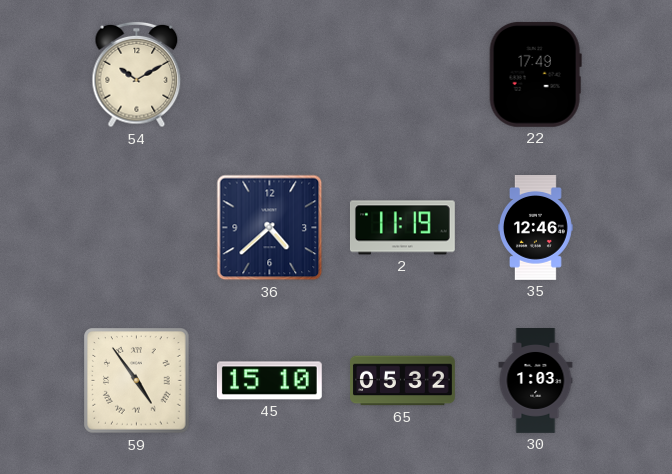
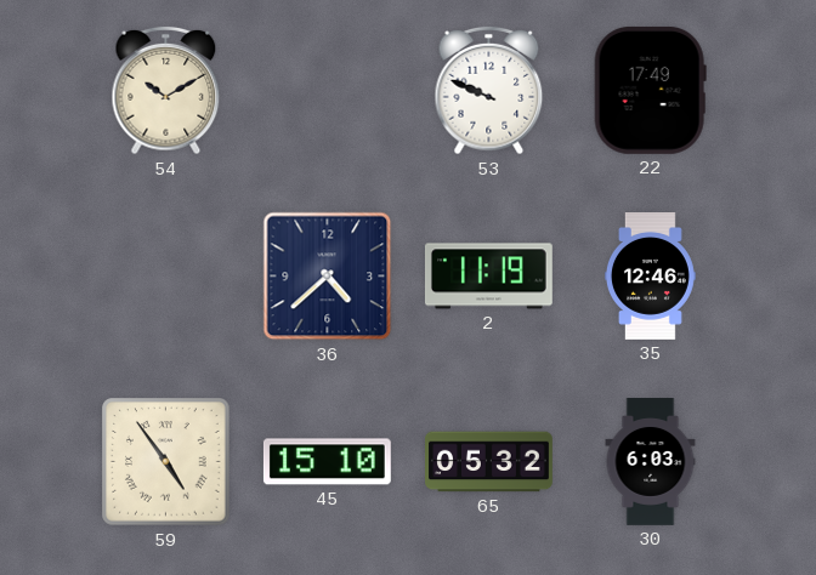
53: none -> 9:49
30: 1:03 -> 6:03
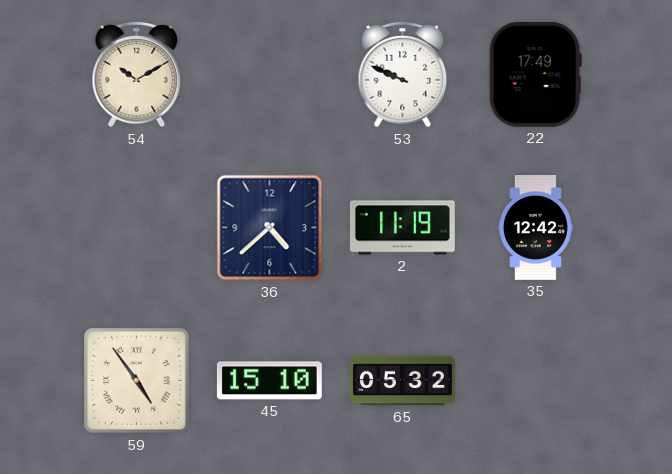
35: 12:46 -> 12:42
30: 6:03 -> none
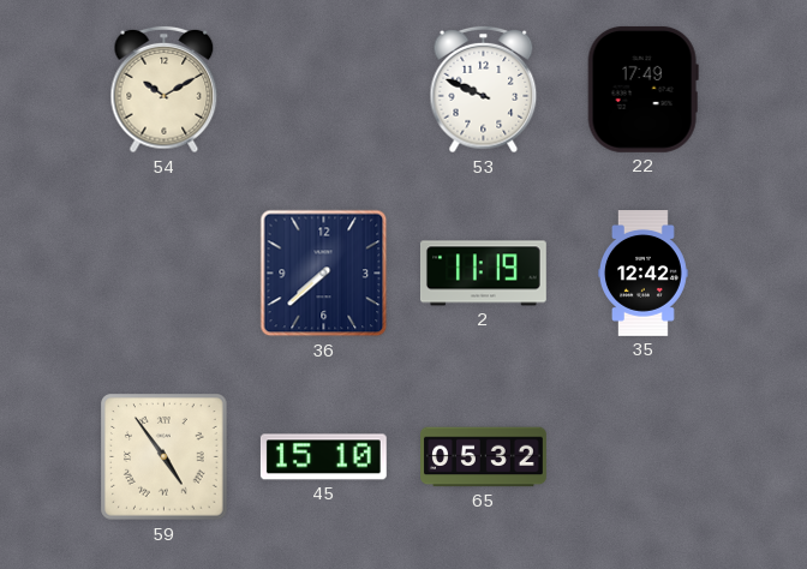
36: 4:38 -> 7:38
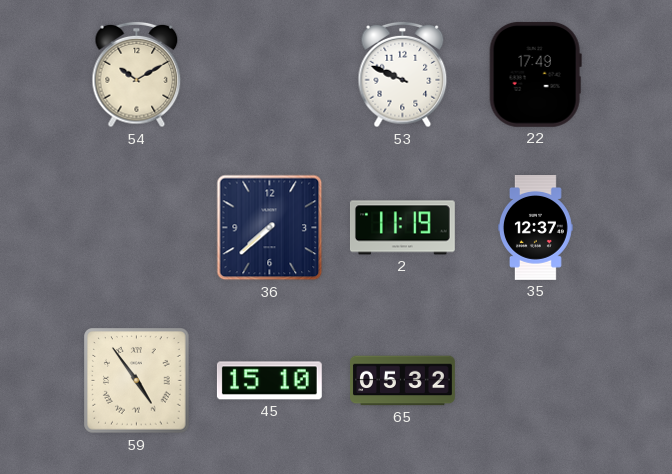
35: 12:42 -> 12:37
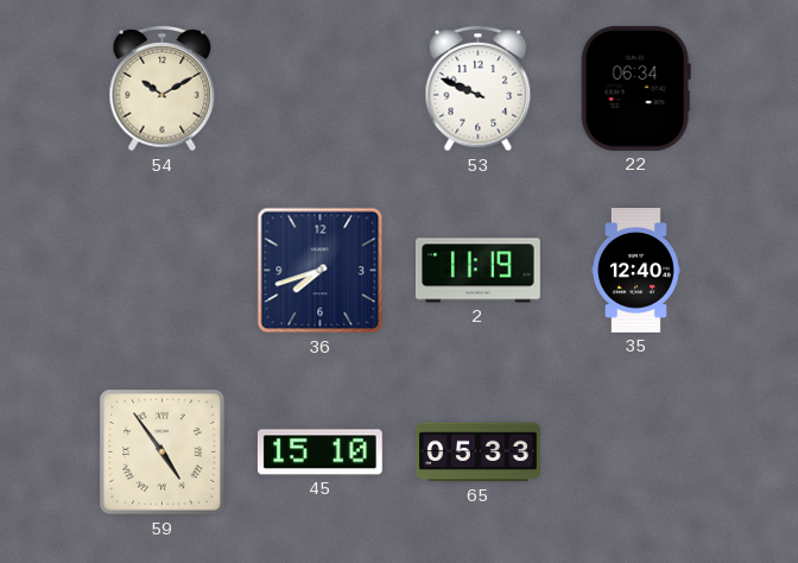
22: 17:49 -> 06:34
36: 7:38 -> 7:42
35: 12:37 -> 12:40
65: 05:32 -> 05:33
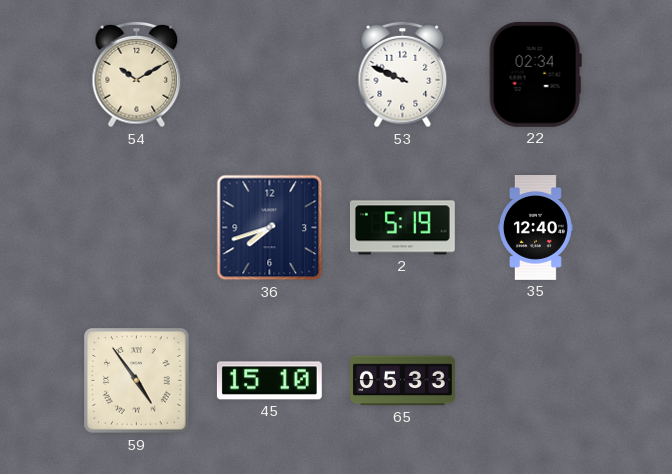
22: 06:34 -> 02:34
2: 11:19 -> 5:19
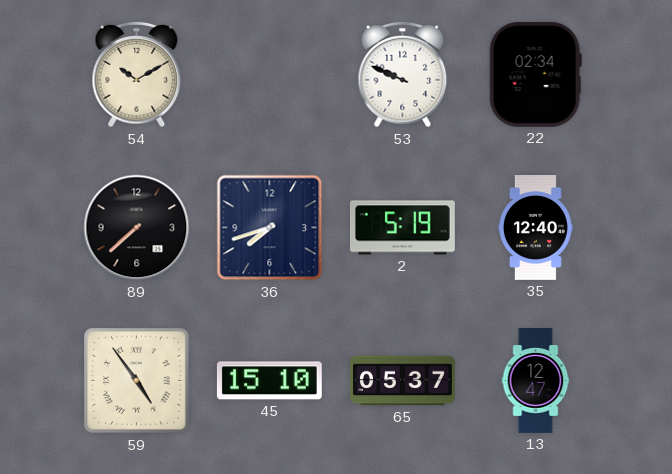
89: none -> 7:38
65: 05:33 -> 05:37
13: none -> 12:47
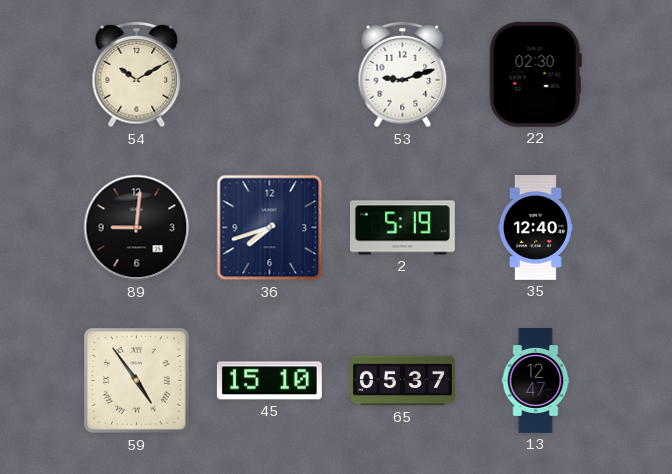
53: 9:49 -> 9:12
22: 02:34 -> 02:30
89: 7:38 -> 9:01
